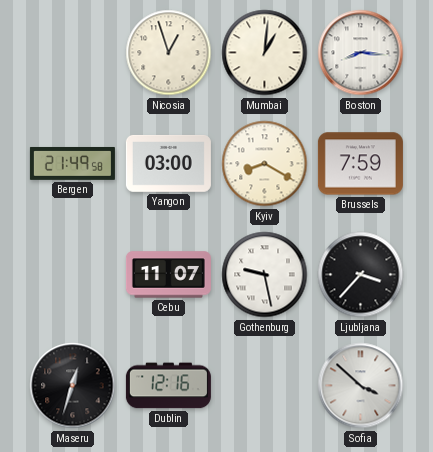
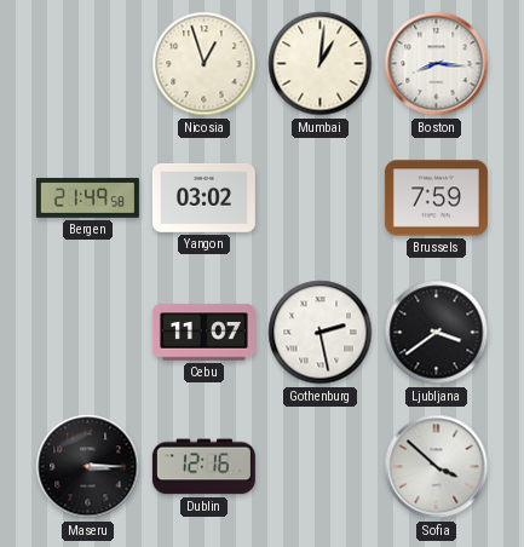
Yangon: 03:00 -> 03:02
Kyiv: 8:20 -> none
Gothenburg: 9:28 -> 2:28
Ljubljana: 3:37 -> 3:39
Maseru: 12:33 -> 3:15
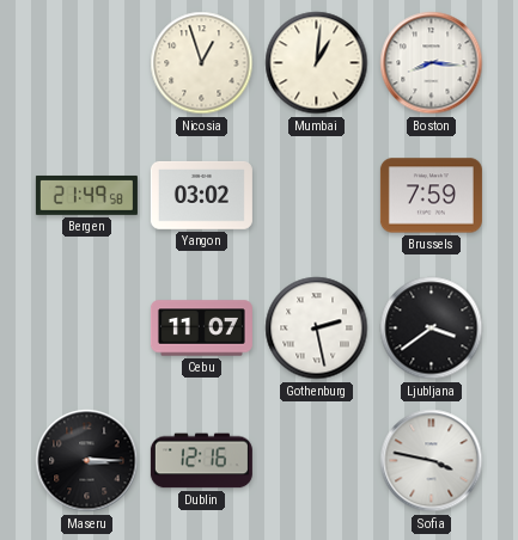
Sofia: 3:52 -> 3:47
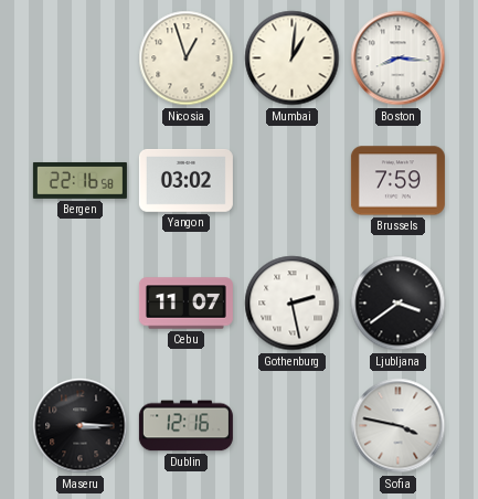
Bergen: 21:49 -> 22:16
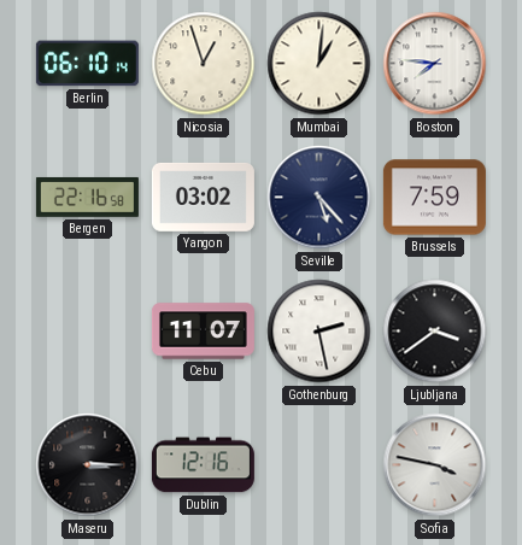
Berlin: none -> 06:10
Boston: 8:16 -> 7:46
Seville: none -> 5:23
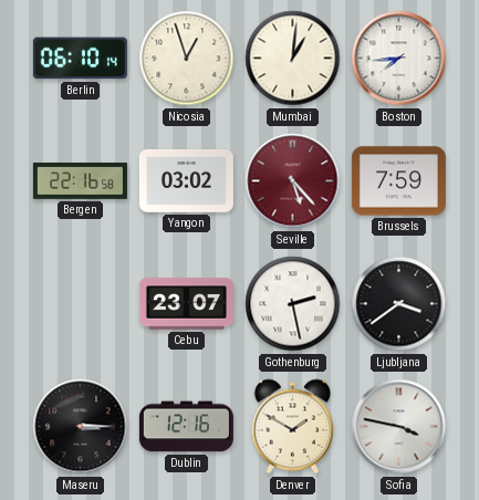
Boston: 7:46 -> 7:44
Seville dial: navy -> burgundy
Cebu: 11:07 -> 23:07
Denver: none -> 1:50
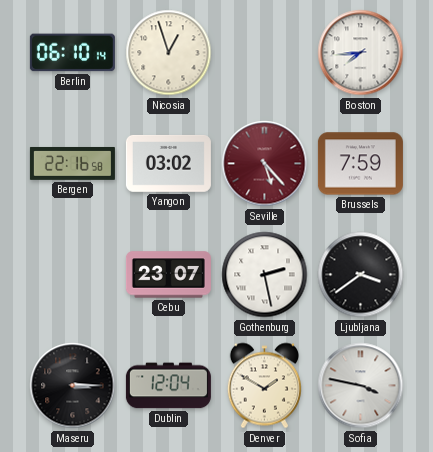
Mumbai: 1:01 -> none
Dublin: 12:16 -> 12:04
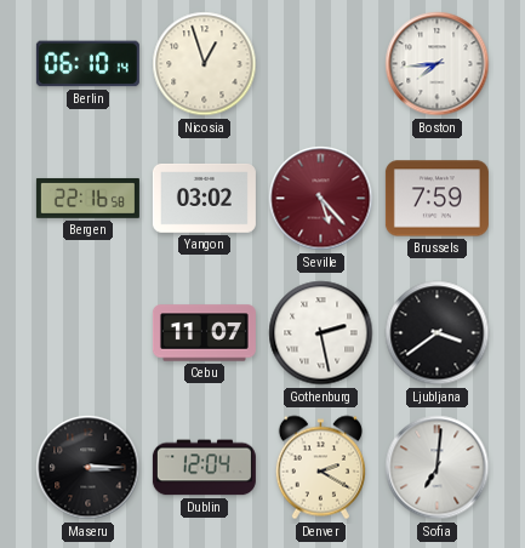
Cebu: 23:07 -> 11:07
Denver: 1:50 -> 2:20
Sofia: 3:47 -> 7:01
